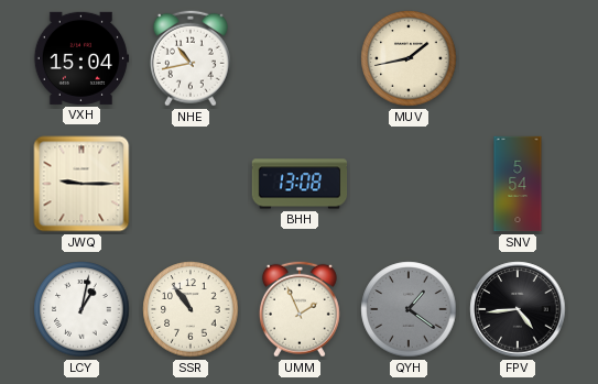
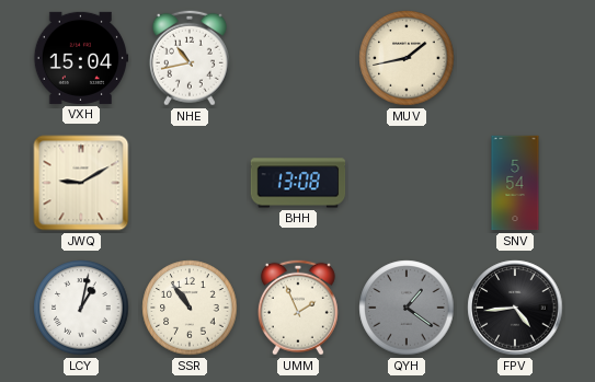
JWQ: 9:15 -> 9:10
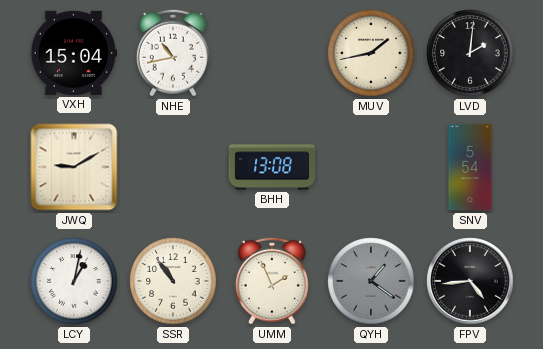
LVD: none -> 2:01
